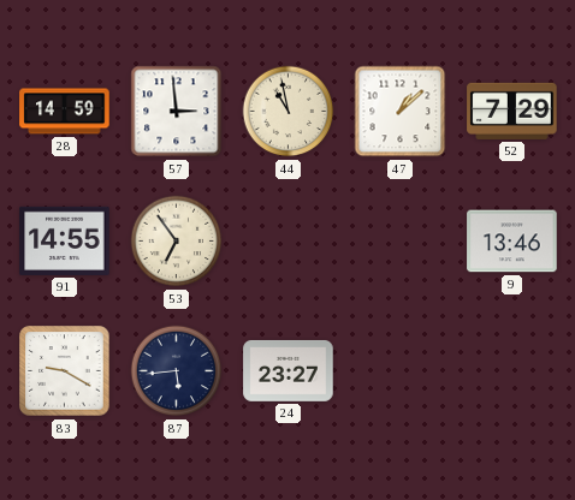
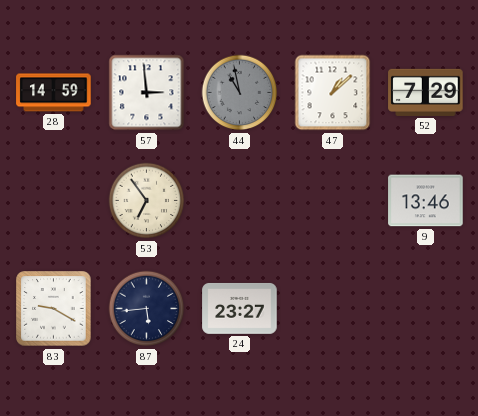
44 dial: cream -> grey
91: 14:55 -> none
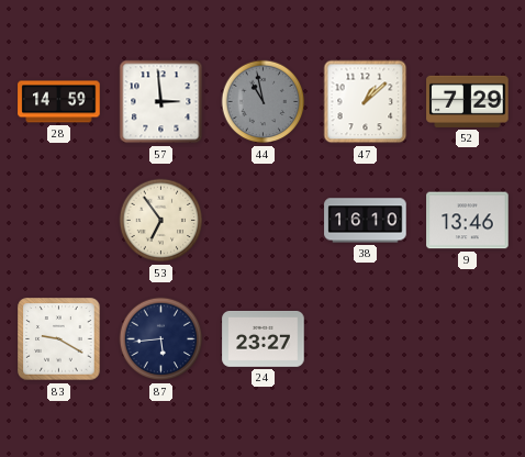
38: none -> 16:10
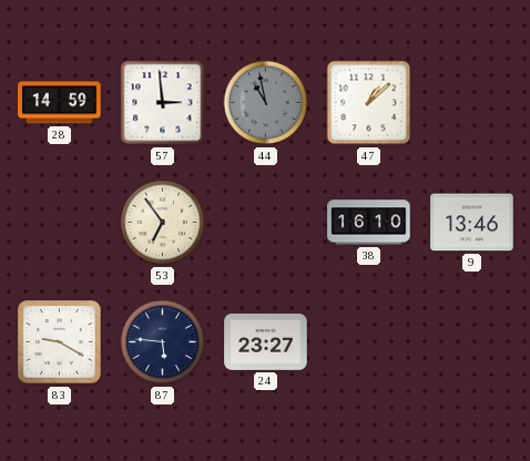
52: 7:29 -> none
87: 5:44 -> 5:46
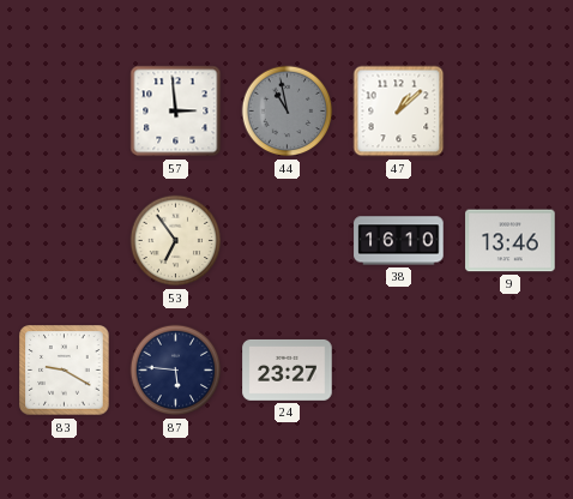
28: 14:59 -> none
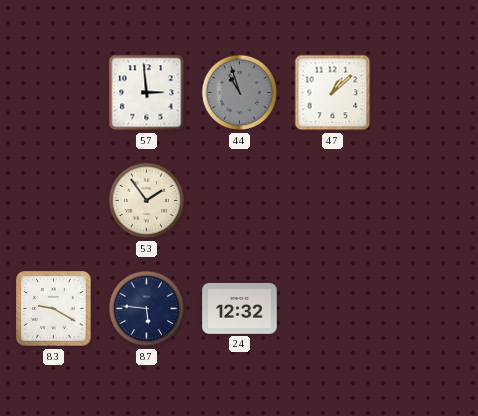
44: 10:58 -> 10:57
53: 6:54 -> 1:54
38: 16:10 -> none
9: 13:46 -> none
24: 23:27 -> 12:32
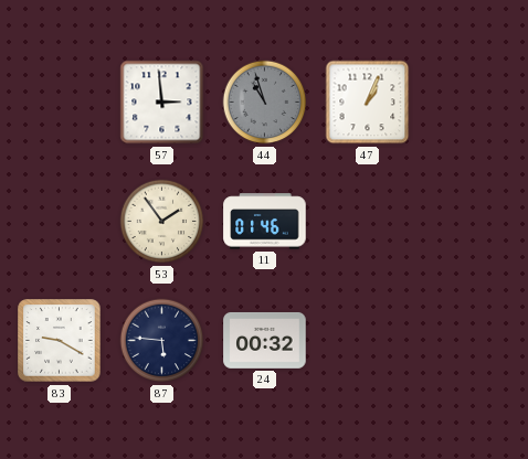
47: 1:08 -> 1:04
11: none -> 01:46
24: 12:32 -> 00:32
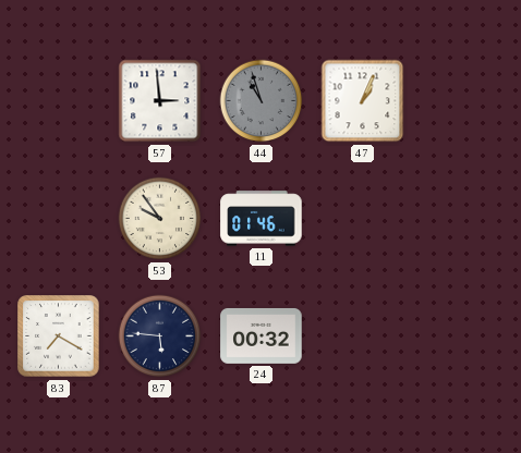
53: 1:54 -> 9:54
83: 9:20 -> 7:20
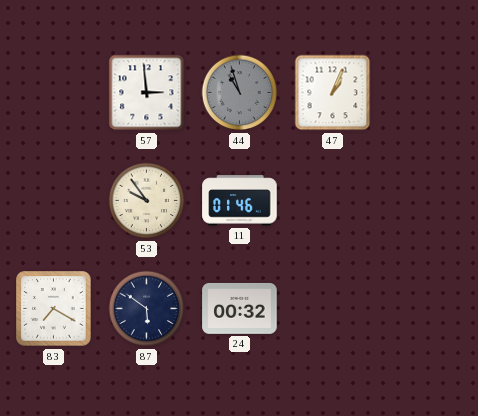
87: 5:46 -> 5:51
